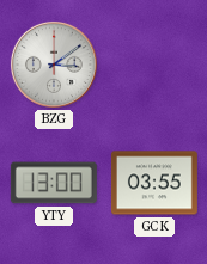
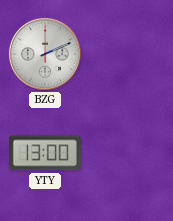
BZG: 3:09 -> 2:11
GCK: 03:55 -> none
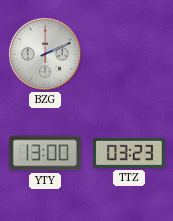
TTZ: none -> 03:23
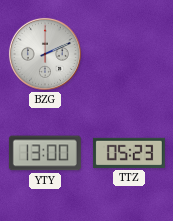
TTZ: 03:23 -> 05:23
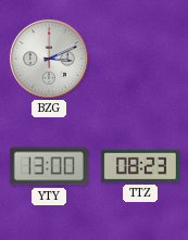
BZG: 2:11 -> 3:11
TTZ: 05:23 -> 08:23
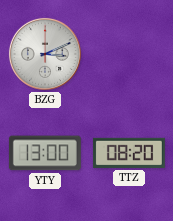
TTZ: 08:23 -> 08:20
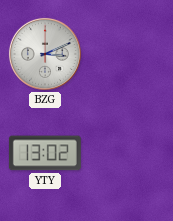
YTY: 13:00 -> 13:02
TTZ: 08:20 -> none
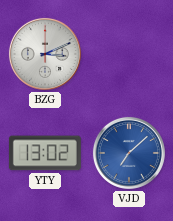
VJD: none -> 7:08
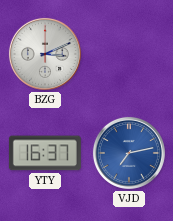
YTY: 13:02 -> 16:37
VJD: 7:08 -> 7:13
